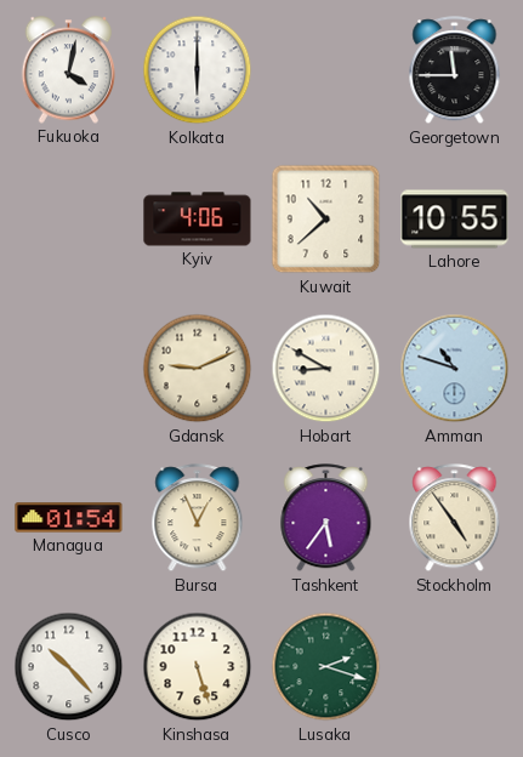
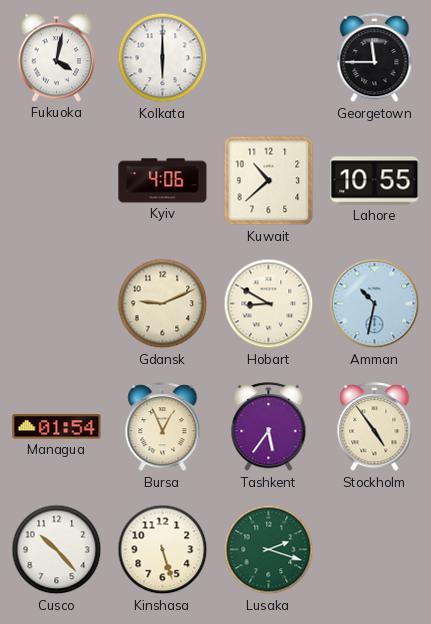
Amman: 10:48 -> 10:32
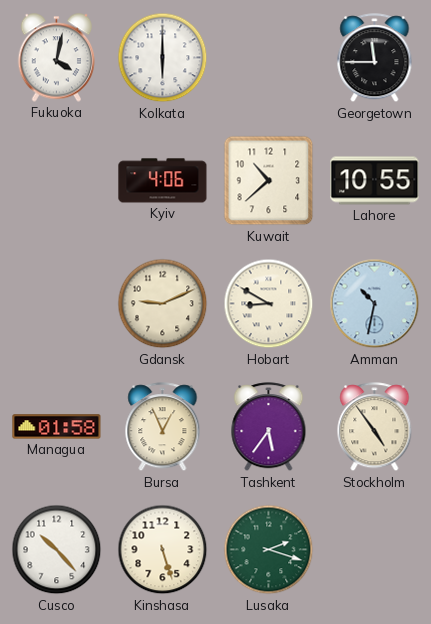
Managua: 01:54 -> 01:58
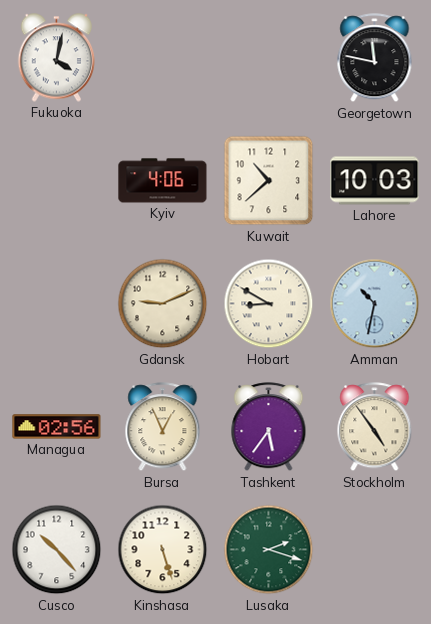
Kolkata: 6:00 -> none
Georgetown: 11:45 -> 11:47
Lahore: 10:55 -> 10:03
Managua: 01:58 -> 02:56
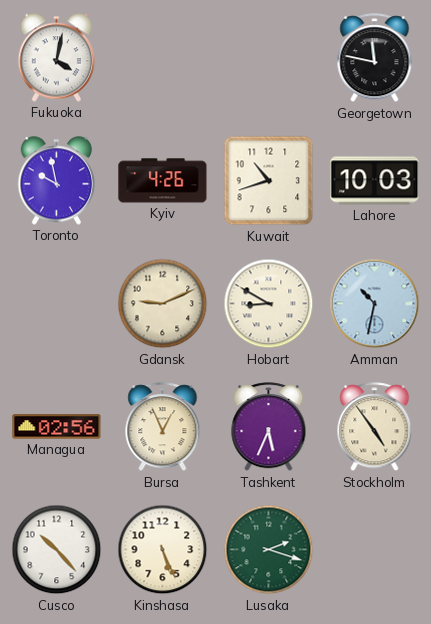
Toronto: none -> 9:58
Kyiv: 4:06 -> 4:26
Kuwait: 10:38 -> 10:42
Tashkent: 5:36 -> 5:34
Kinshasa: 5:27 -> 5:26
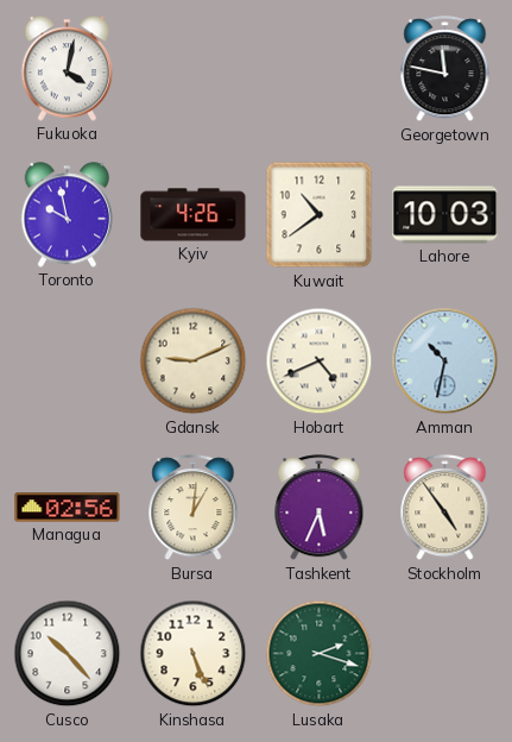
Kuwait: 10:42 -> 10:39
Hobart: 8:50 -> 4:41
Bursa: 12:56 -> 1:01
